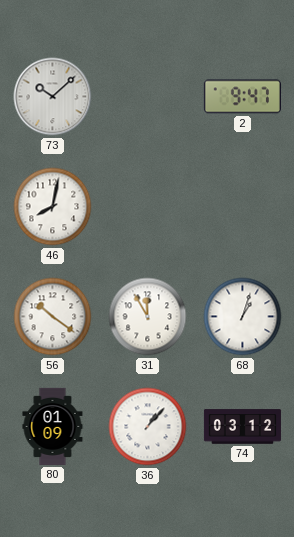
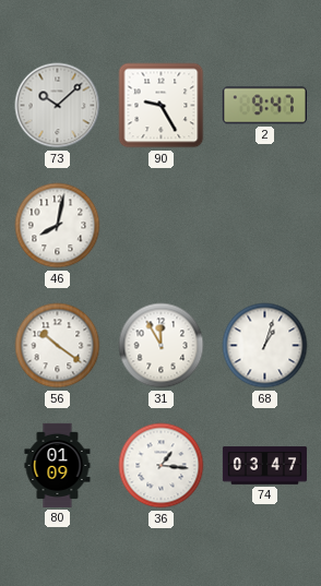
90: none -> 9:25
36: 1:07 -> 1:16
74: 03:12 -> 03:47
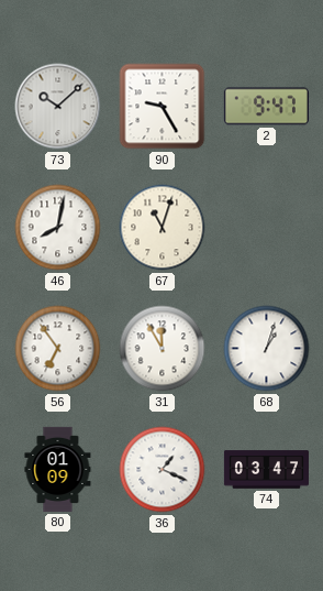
67: none -> 11:03
56: 10:21 -> 6:54
36: 1:16 -> 1:19
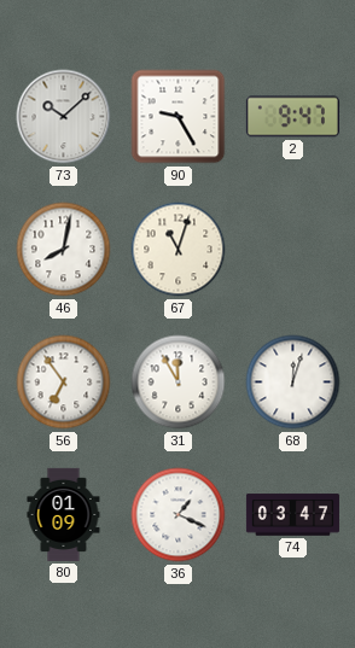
68: 1:03 -> 12:03
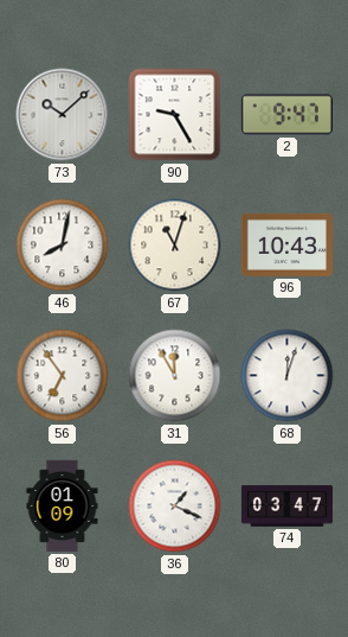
96: none -> 10:43
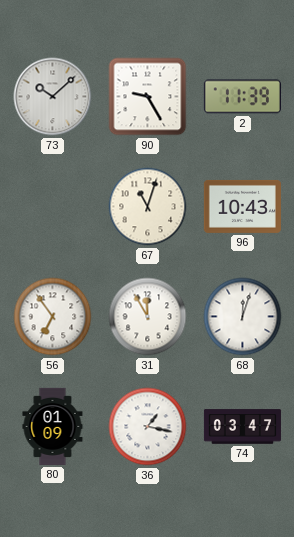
2: 9:47 -> 11:39
46: 8:02 -> none
36: 1:19 -> 1:17
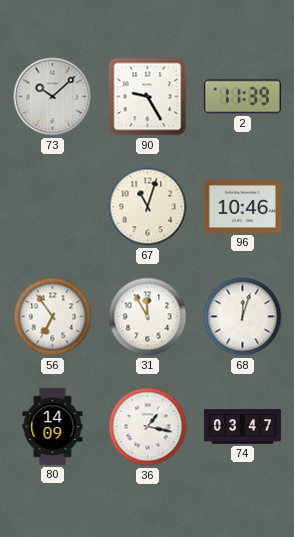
96: 10:43 -> 10:46
80: 01:09 -> 14:09
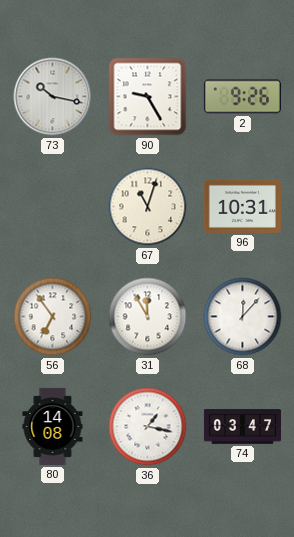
73: 10:08 -> 10:17
2: 11:39 -> 9:26
96: 10:46 -> 10:31
68: 12:03 -> 12:07
80: 14:09 -> 14:08
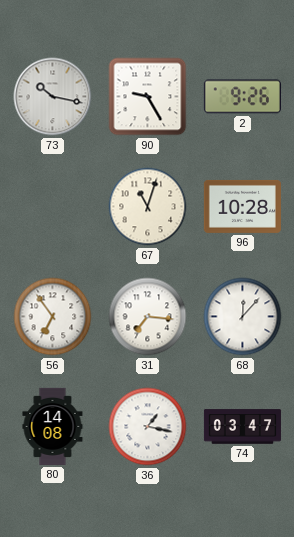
96: 10:31 -> 10:28
31: 11:55 -> 7:16
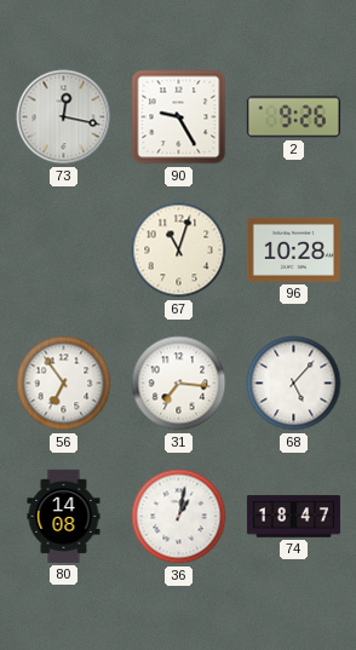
73: 10:17 -> 12:17
68: 12:07 -> 5:07
36: 1:17 -> 1:02
74: 03:47 -> 18:47
